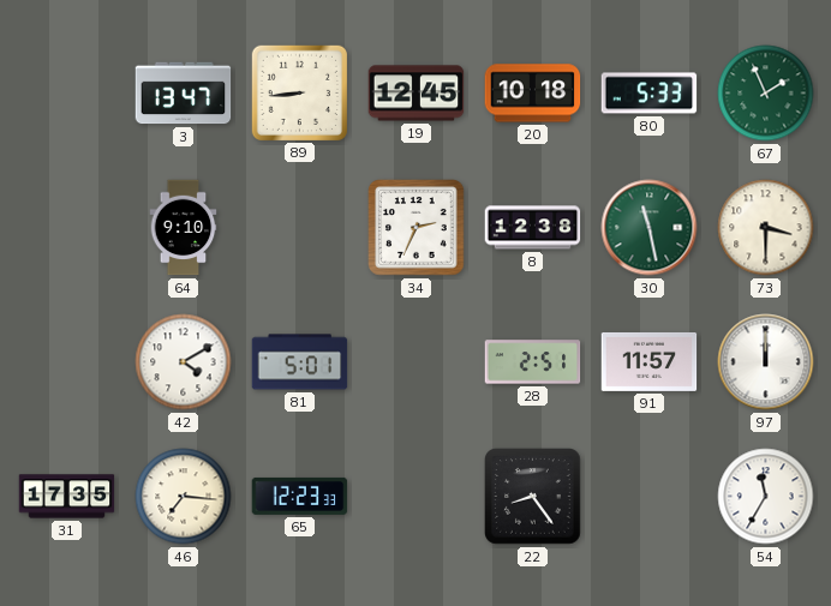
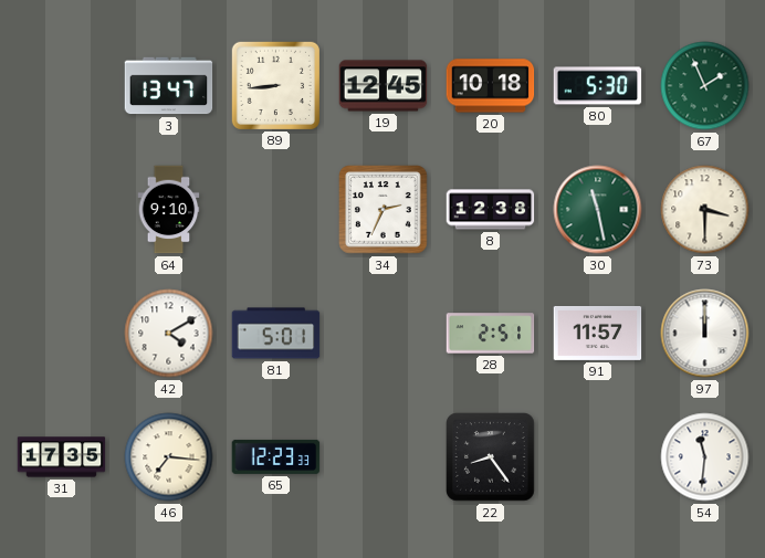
80: 5:33 -> 5:30
54: 11:35 -> 11:31
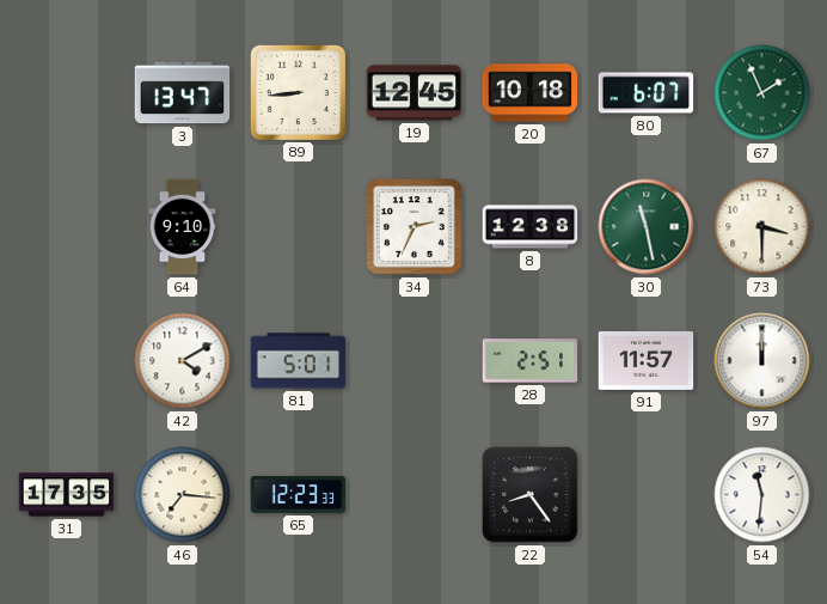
80: 5:30 -> 6:07
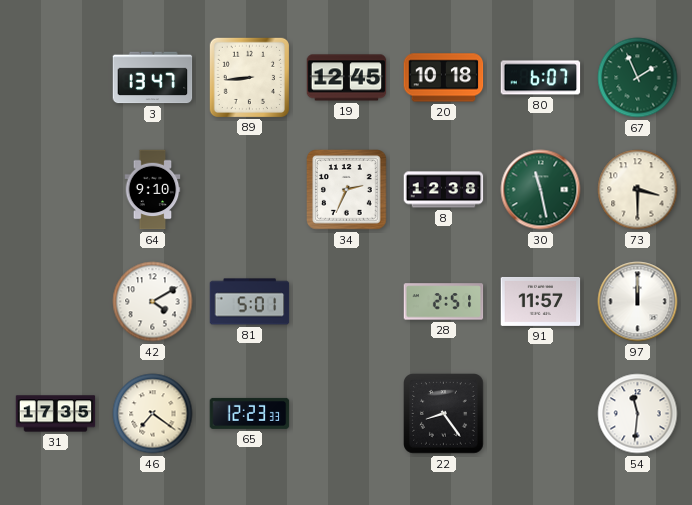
46: 7:16 -> 7:21
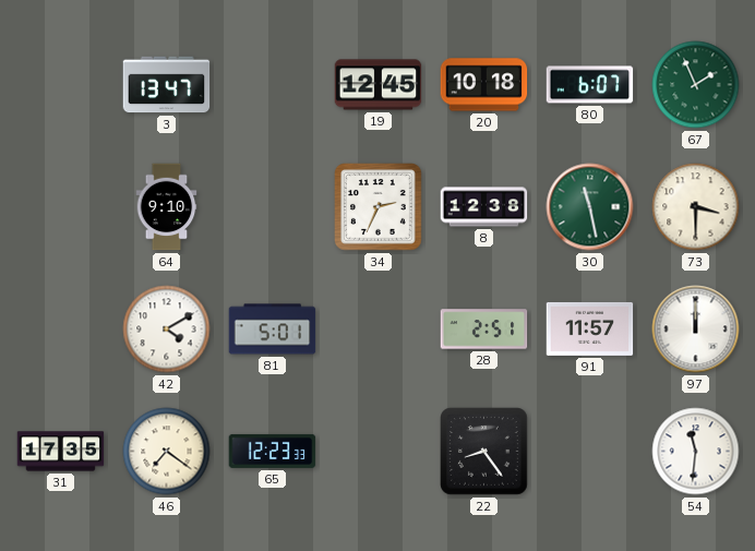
89: 8:44 -> none
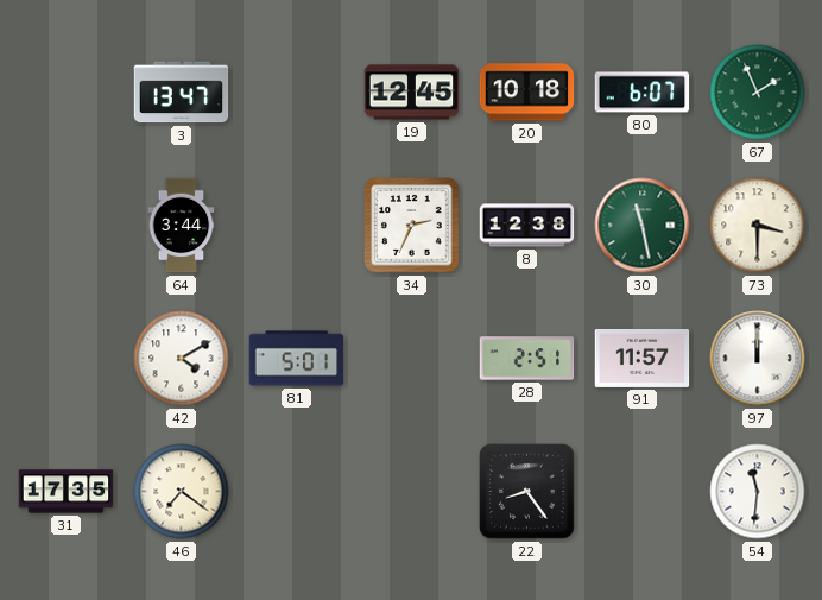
64: 9:10 -> 3:44
65: 12:23 -> none
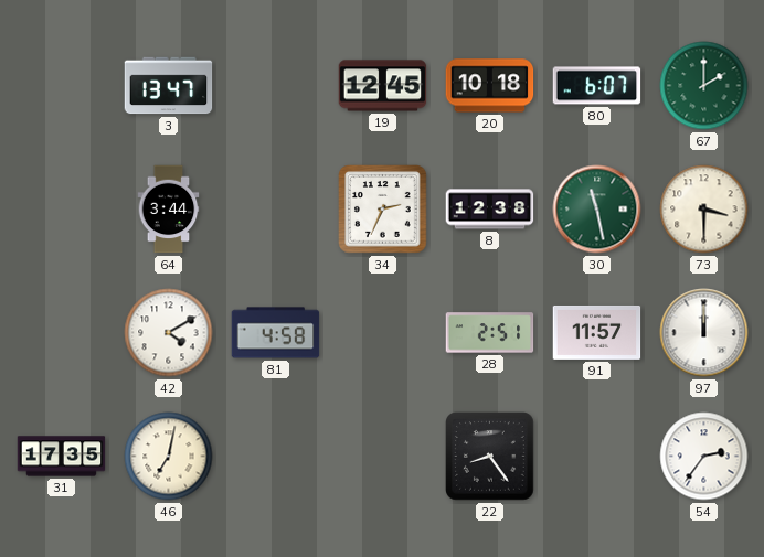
67: 1:56 -> 2:00
81: 5:01 -> 4:58
46: 7:21 -> 7:02
54: 11:31 -> 2:36
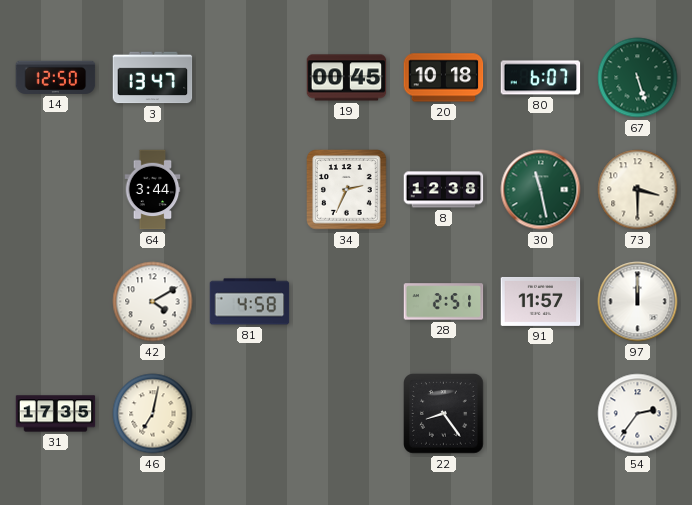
14: none -> 12:50
19: 12:45 -> 00:45
67: 2:00 -> 5:27
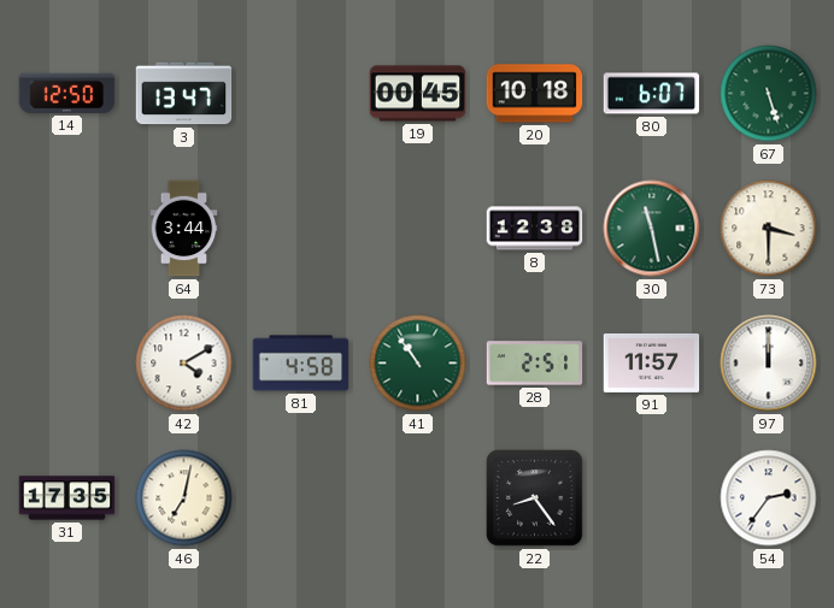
34: 2:34 -> none
41: none -> 10:54
